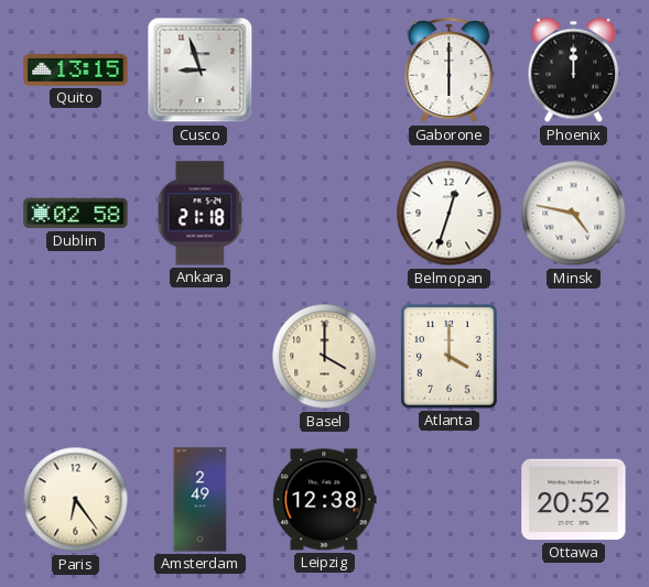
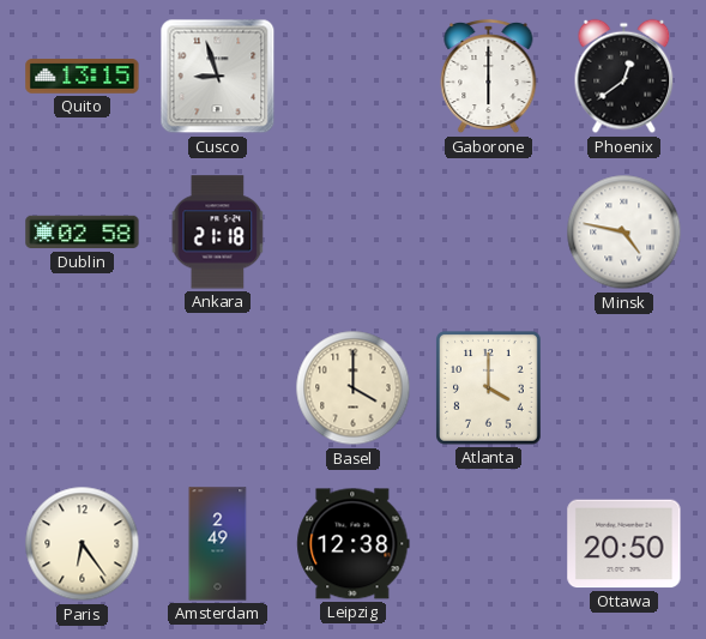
Phoenix: 12:00 -> 12:39
Belmopan: 12:33 -> none
Ottawa: 20:52 -> 20:50
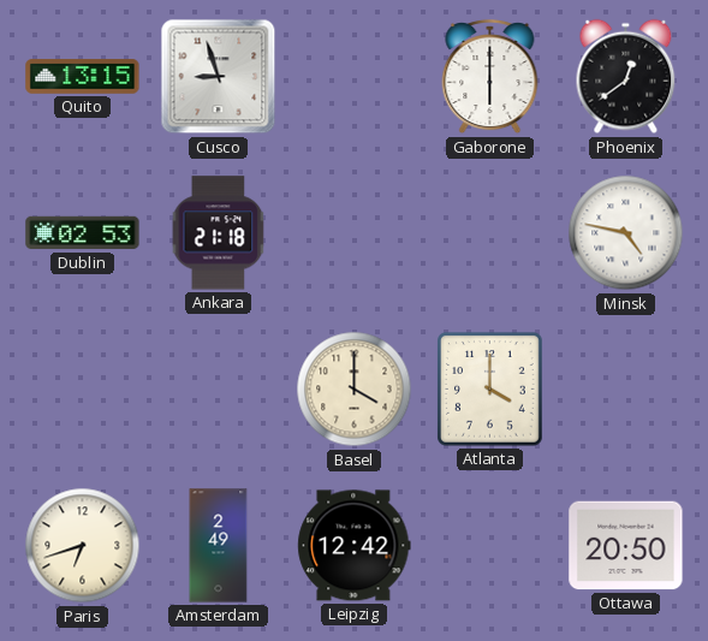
Dublin: 02:58 -> 02:53
Paris: 6:24 -> 6:42
Leipzig: 12:38 -> 12:42
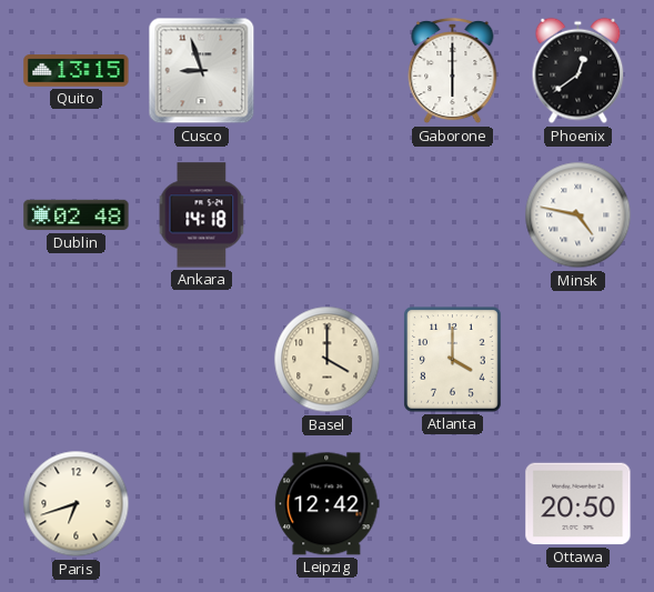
Dublin: 02:53 -> 02:48
Ankara: 21:18 -> 14:18
Amsterdam: 2:49 -> none
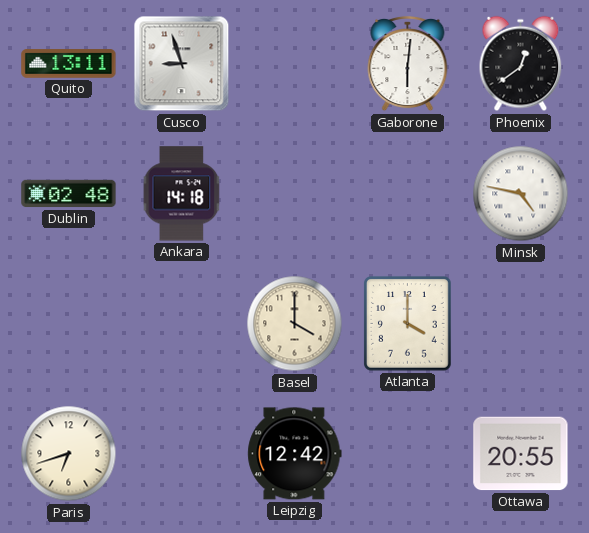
Quito: 13:15 -> 13:11
Gaborone: 6:00 -> 6:01
Ottawa: 20:50 -> 20:55
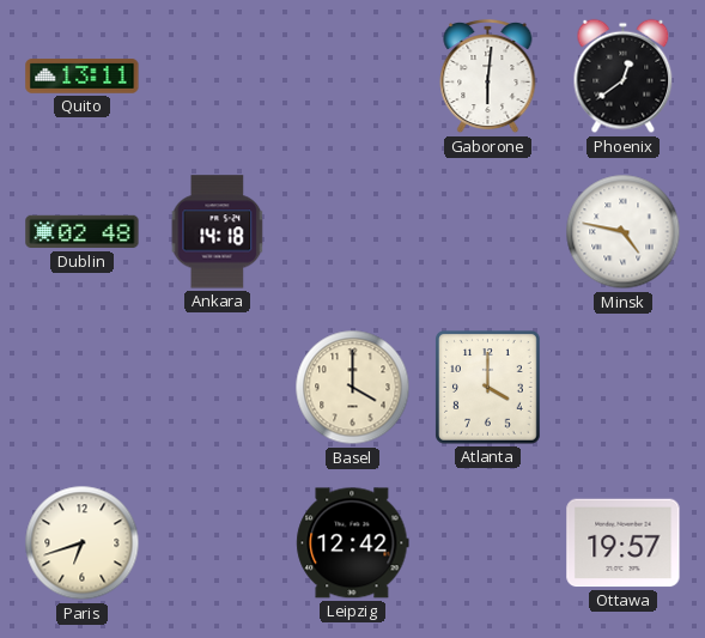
Cusco: 8:57 -> none
Ottawa: 20:55 -> 19:57
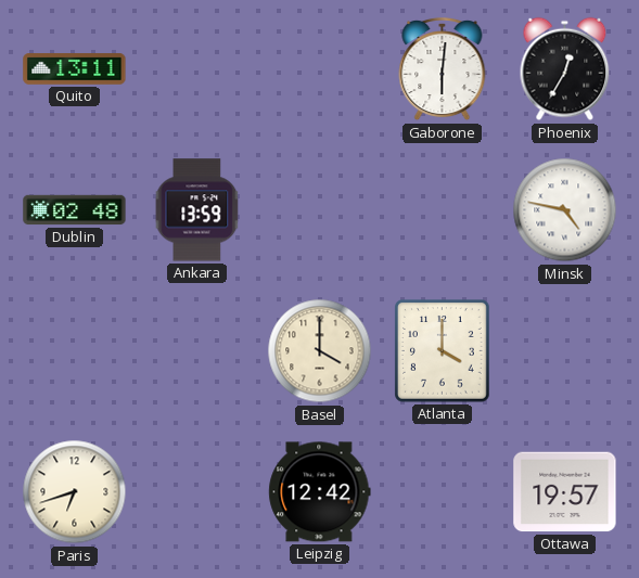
Phoenix: 12:39 -> 12:35
Ankara: 14:18 -> 13:59
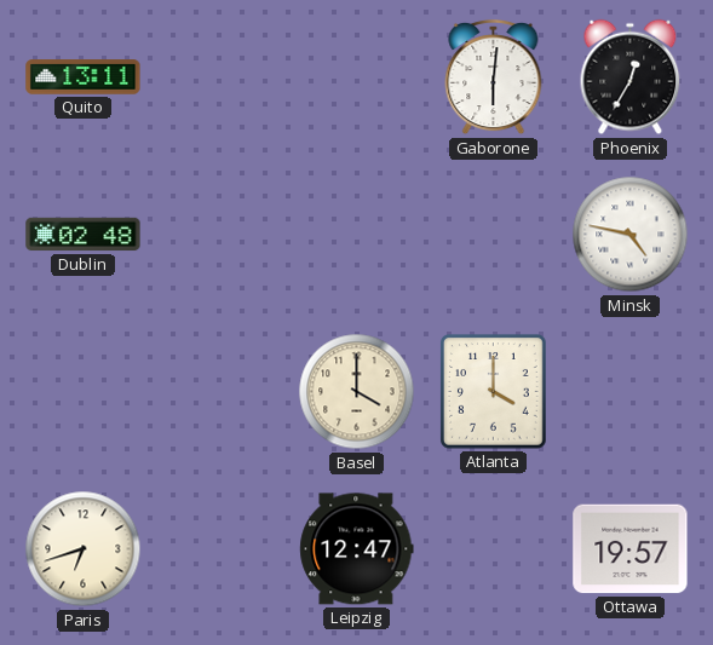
Ankara: 13:59 -> none
Leipzig: 12:42 -> 12:47
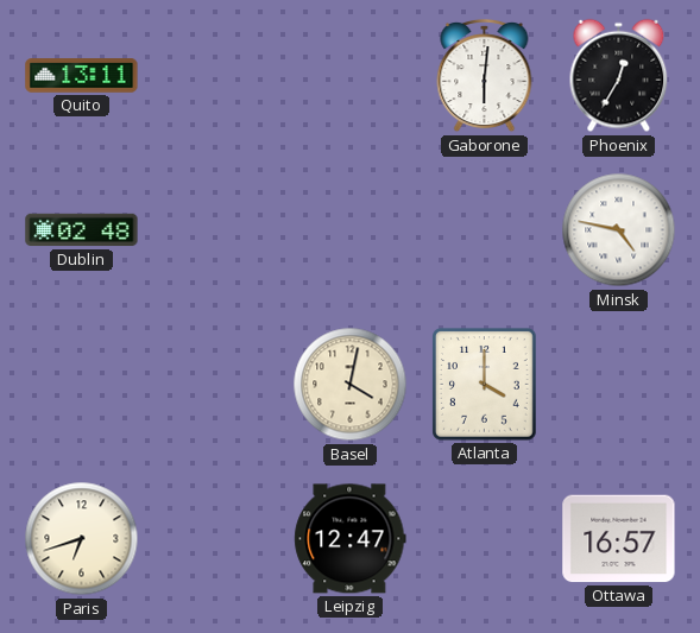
Basel: 4:00 -> 4:02
Ottawa: 19:57 -> 16:57
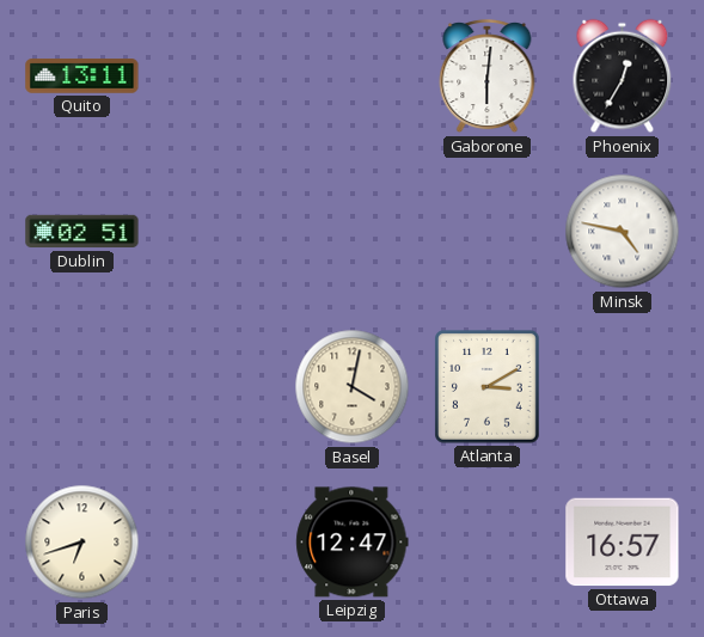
Dublin: 02:48 -> 02:51
Atlanta: 4:00 -> 3:10
